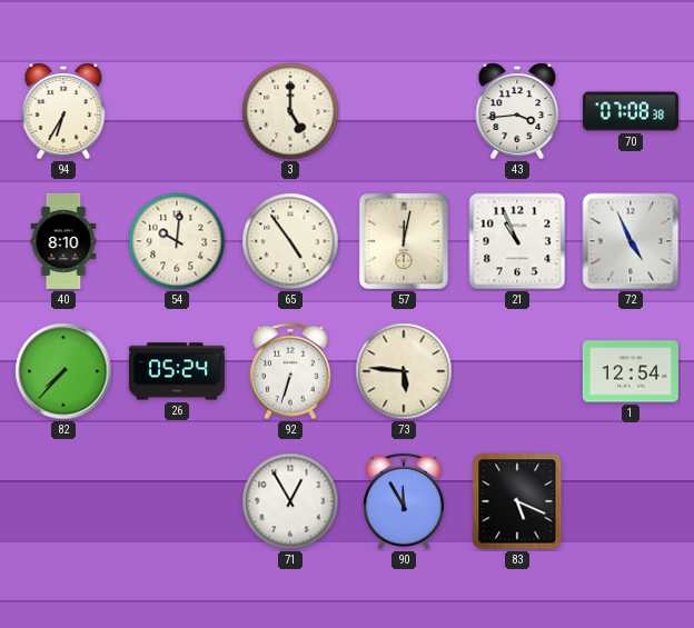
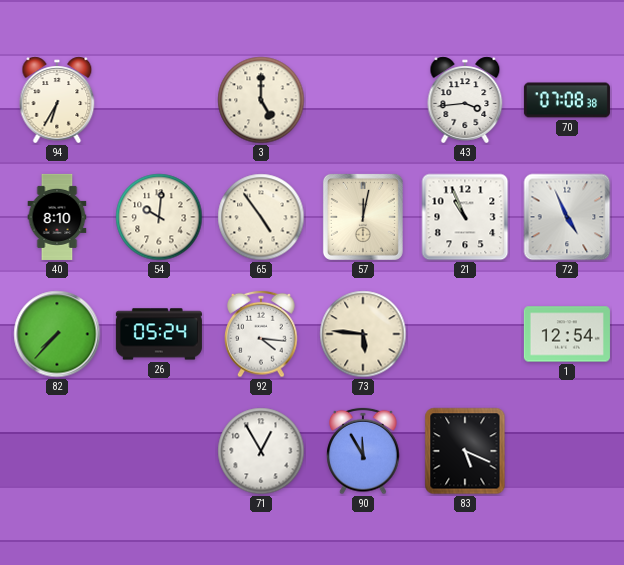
92: 6:33 -> 4:16
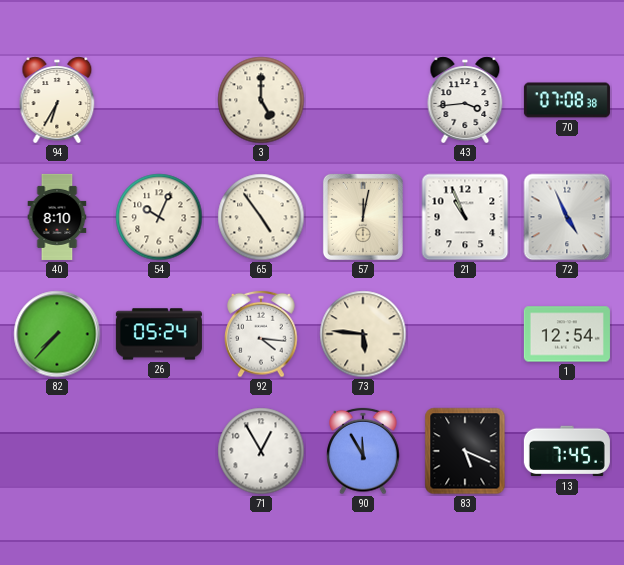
54: 10:01 -> 10:04
13: none -> 7:45
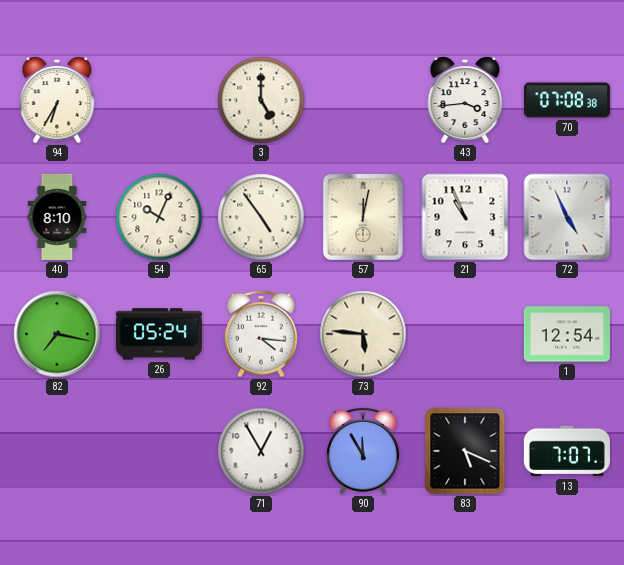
82: 7:37 -> 7:17
13: 7:45 -> 7:07
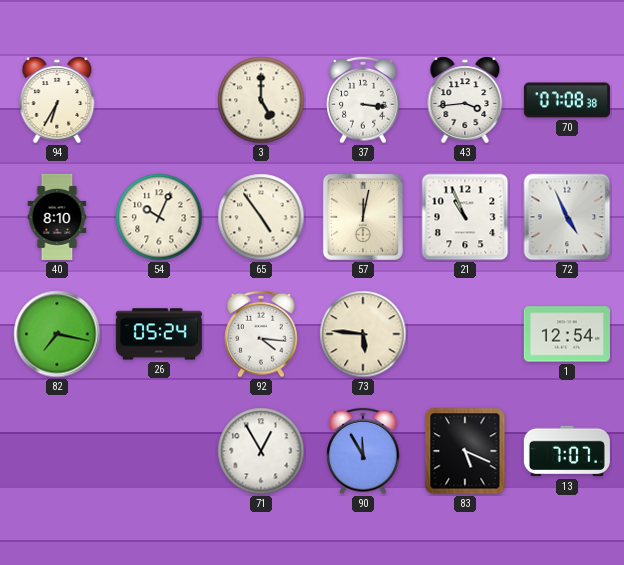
37: none -> 3:16
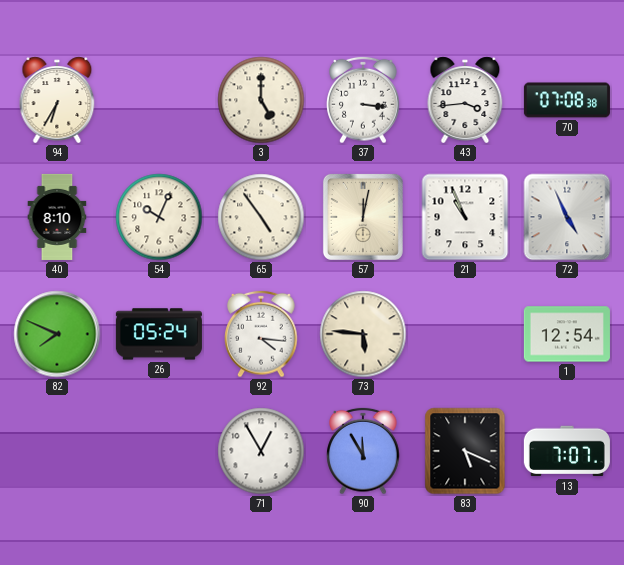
82: 7:17 -> 7:49
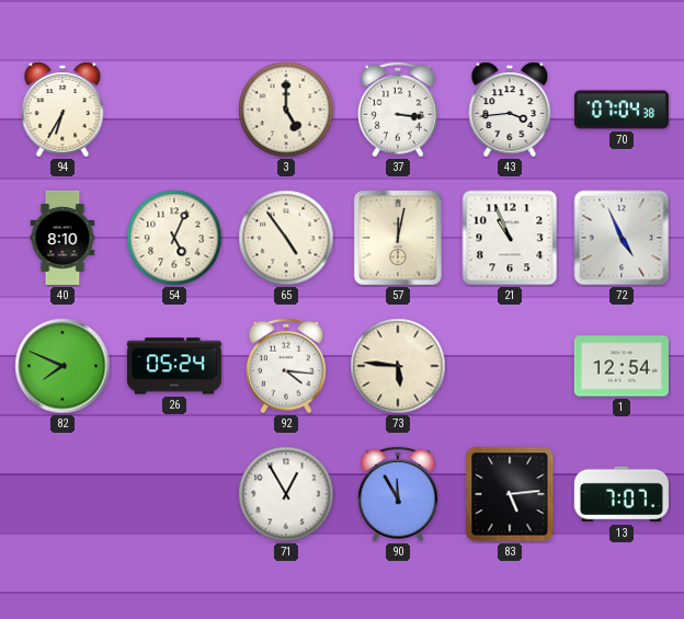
70: 07:08 -> 07:04
54: 10:04 -> 5:04
83: 5:19 -> 5:14
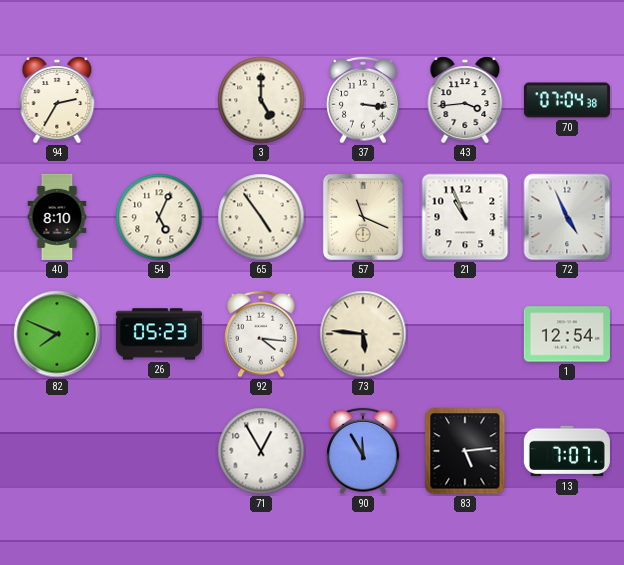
94: 6:35 -> 2:35
57: 12:02 -> 11:19
26: 05:24 -> 05:23
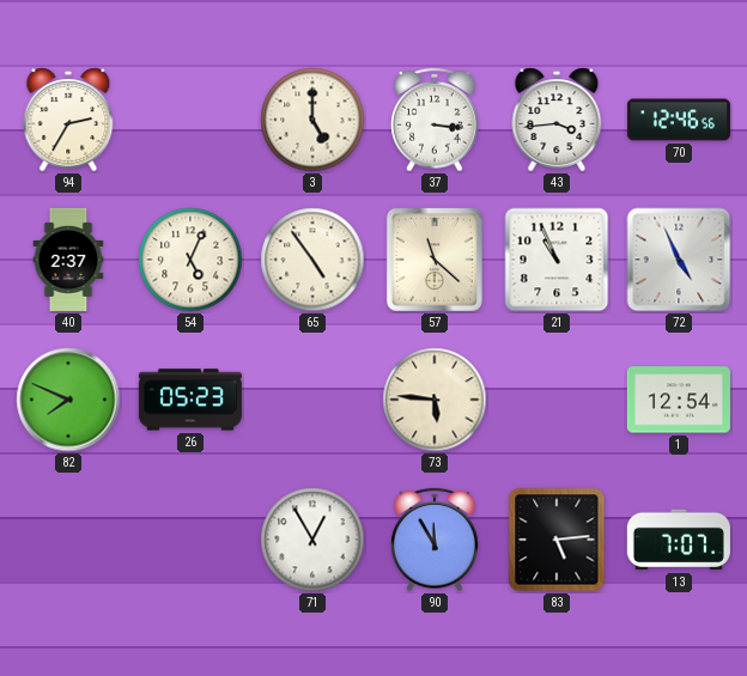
70: 07:04 -> 12:46
40: 8:10 -> 2:37
57: 11:19 -> 11:22
92: 4:16 -> none
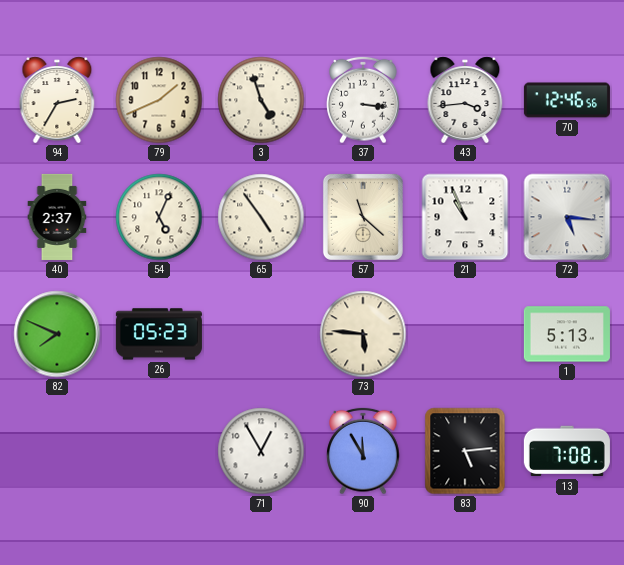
79: none -> 1:41
3: 5:00 -> 4:57
72: 4:56 -> 5:16
1: 12:54 -> 5:13
13: 7:07 -> 7:08
